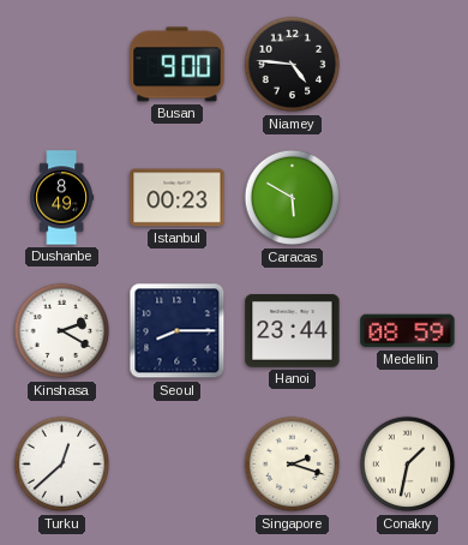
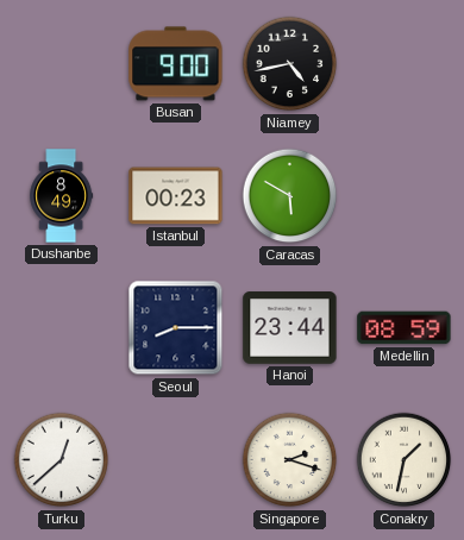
Niamey: 4:46 -> 4:43
Kinshasa: 2:20 -> none
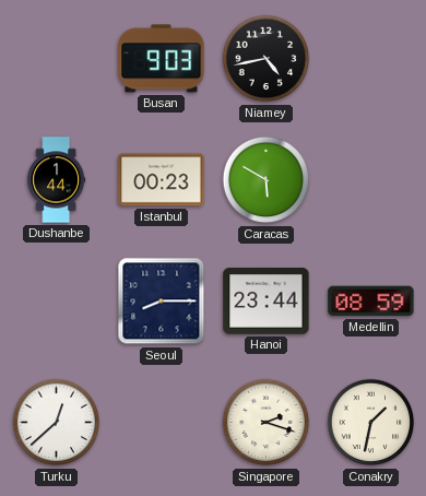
Busan: 9:00 -> 9:03
Dushanbe: 8:49 -> 1:44
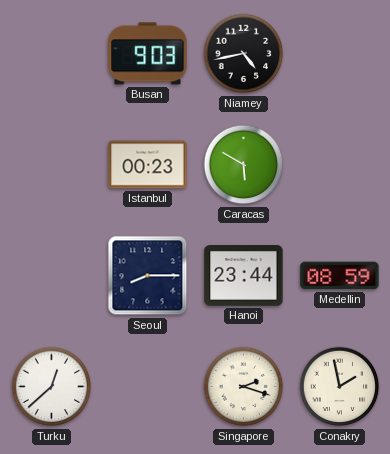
Dushanbe: 1:44 -> none
Conakry: 1:32 -> 1:58
